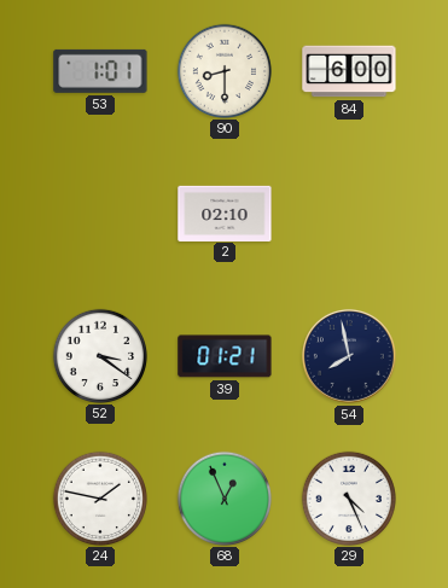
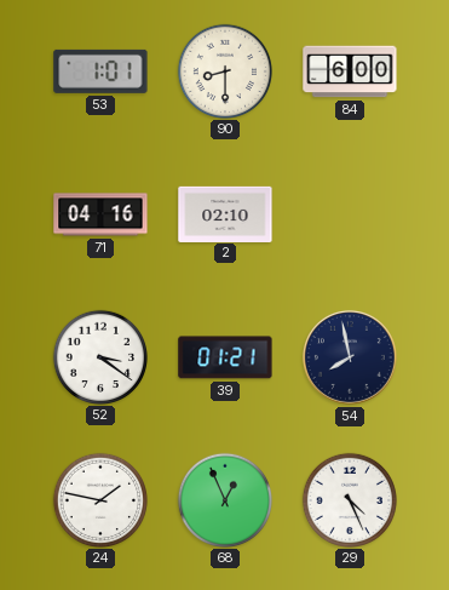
71: none -> 04:16
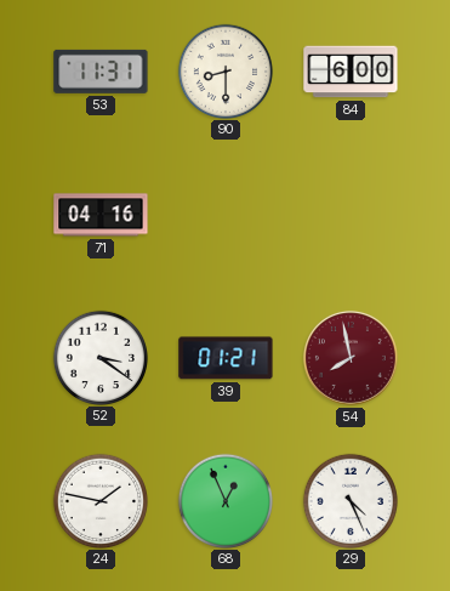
53: 1:01 -> 11:31
2: 02:10 -> none
54 dial: navy -> burgundy
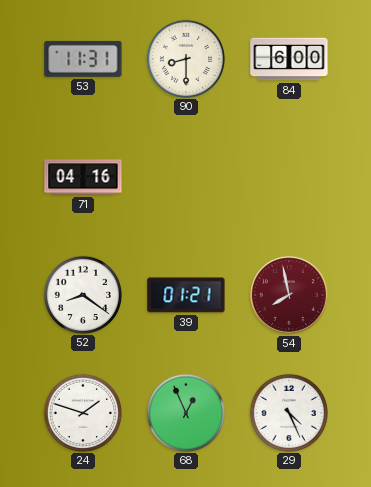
52: 3:21 -> 8:21
24: 1:47 -> 1:48
